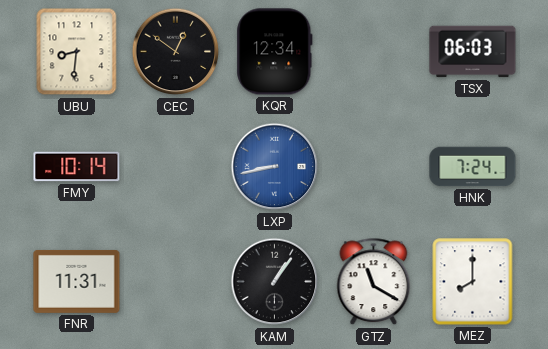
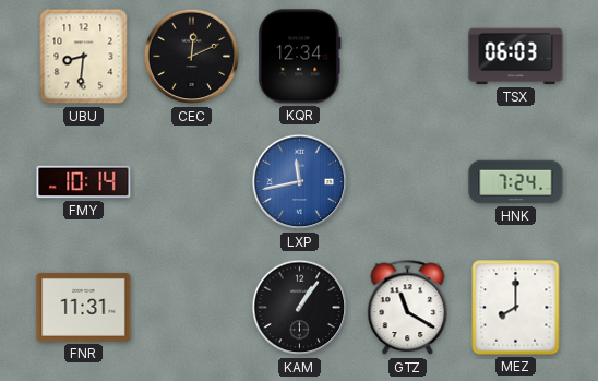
CEC: 12:51 -> 12:11
LXP: 8:43 -> 11:43
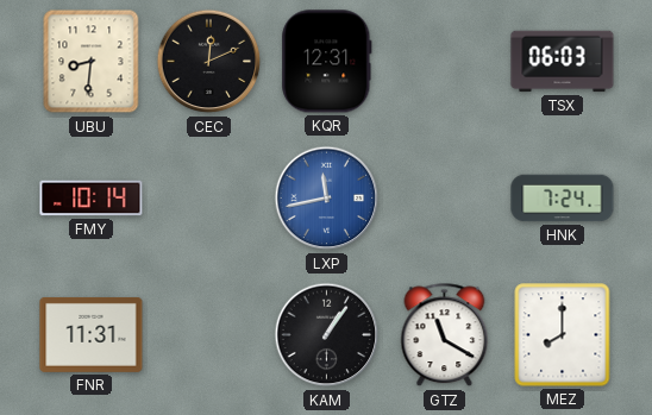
KQR: 12:34 -> 12:31
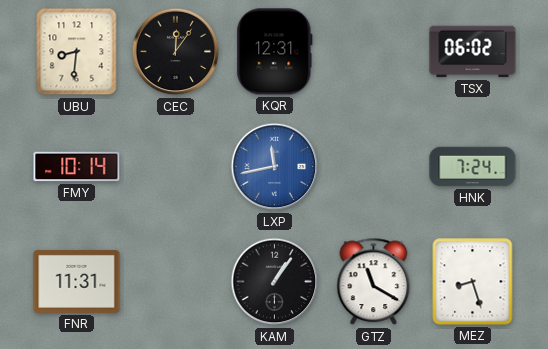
CEC: 12:11 -> 12:06
TSX: 06:03 -> 06:02
MEZ: 8:00 -> 8:27
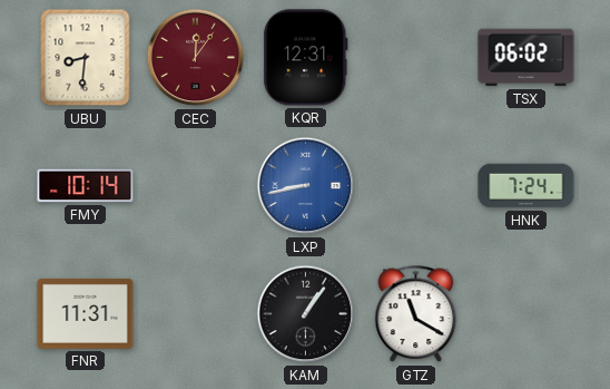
CEC dial: black -> burgundy
LXP: 11:43 -> 8:43
MEZ: 8:27 -> none
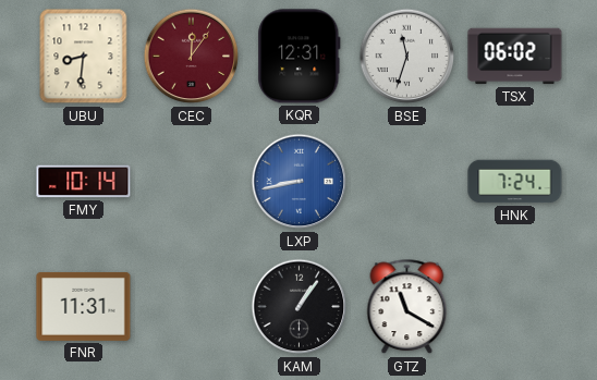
BSE: none -> 11:33
